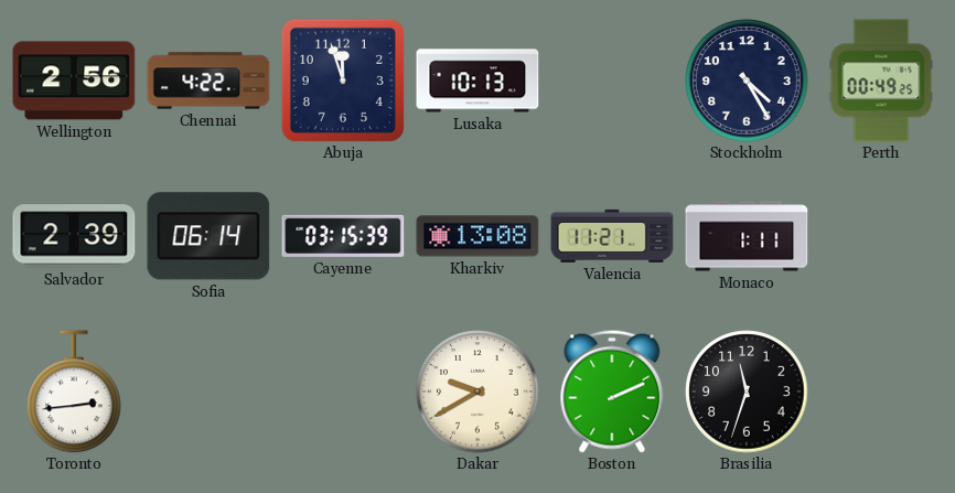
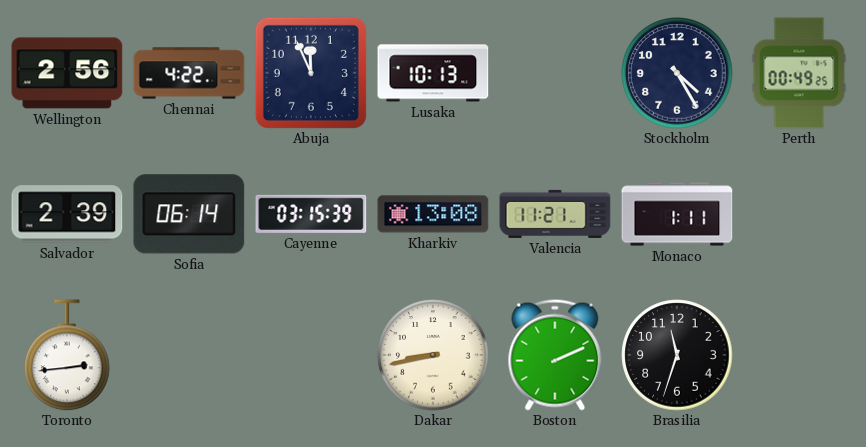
Abuja: 11:57 -> 11:56
Dakar: 9:40 -> 8:43
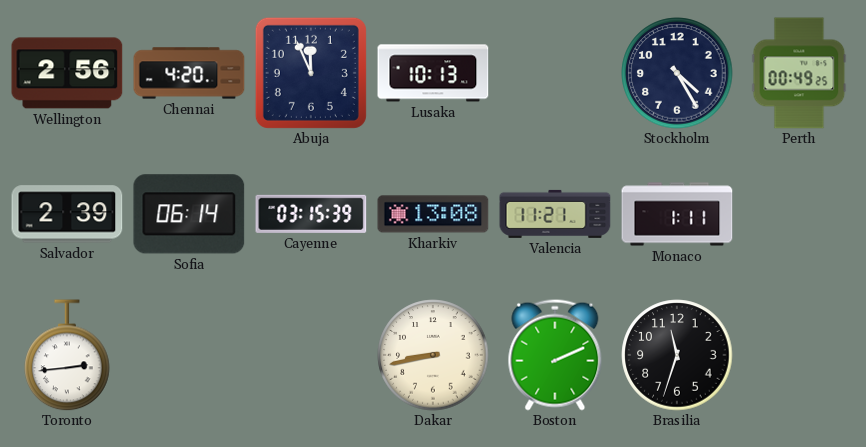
Chennai: 4:22 -> 4:20
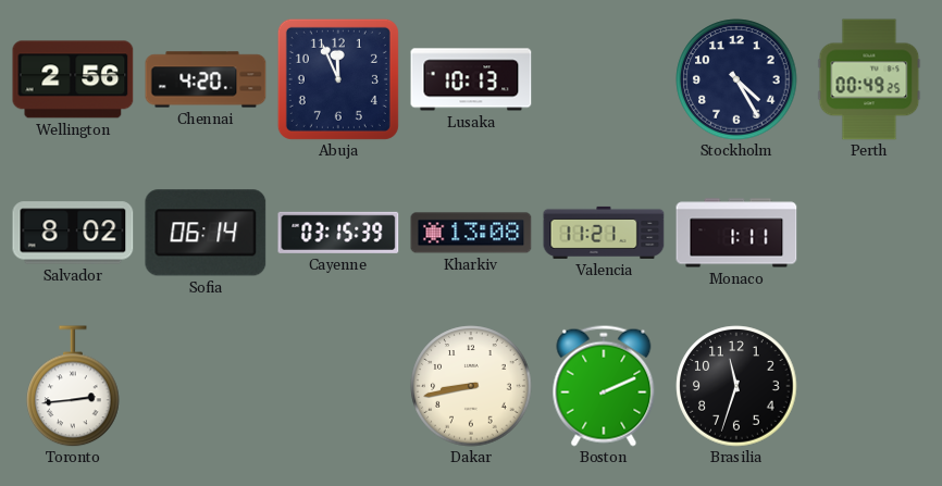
Salvador: 2:39 -> 8:02
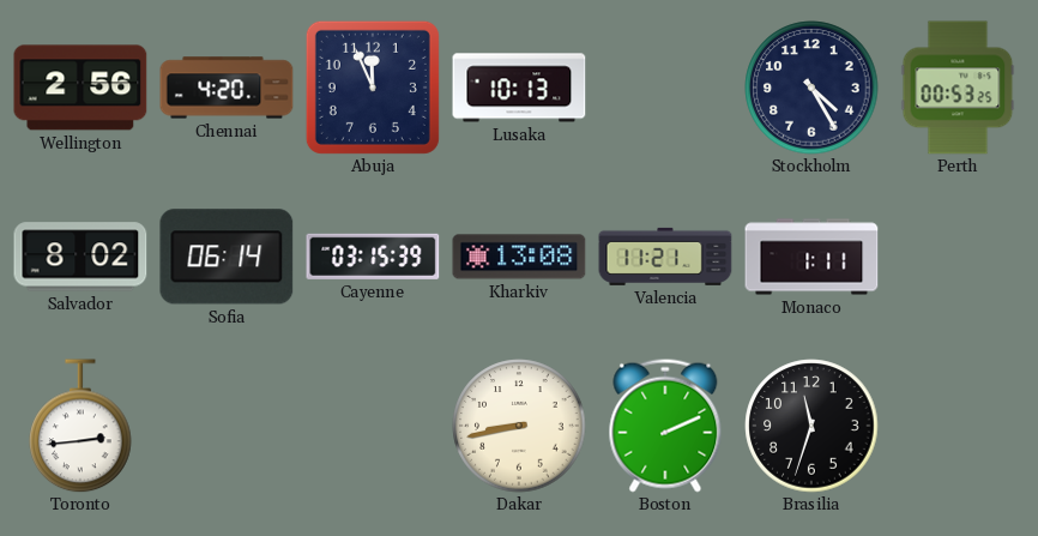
Perth: 00:49 -> 00:53
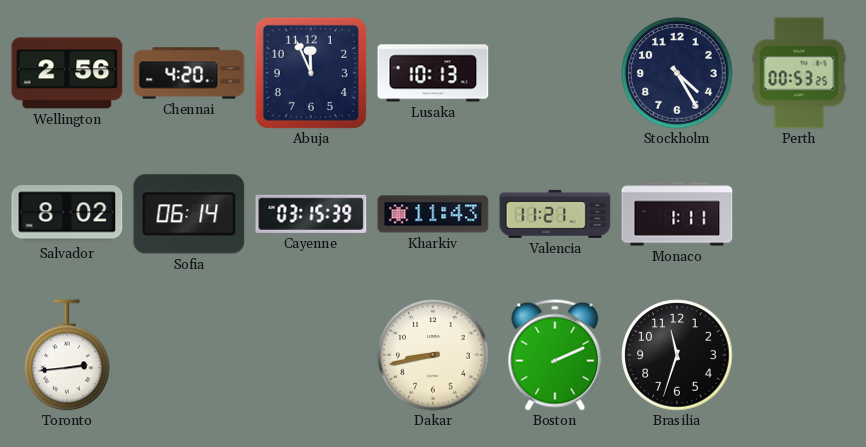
Kharkiv: 13:08 -> 11:43
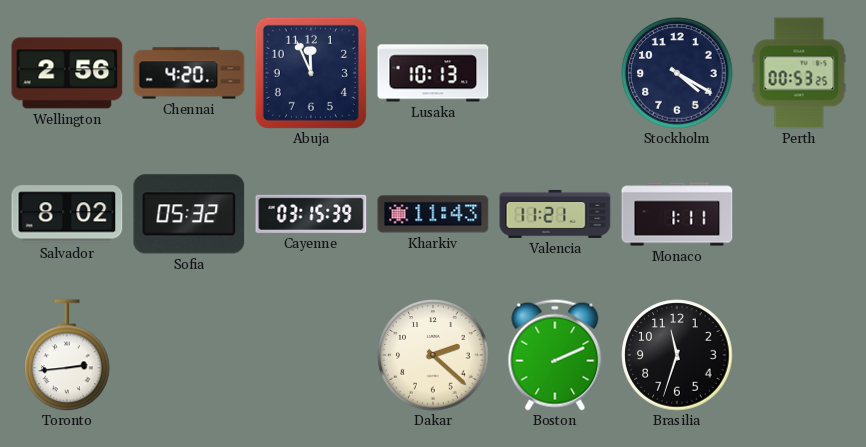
Stockholm: 4:25 -> 4:20
Sofia: 06:14 -> 05:32
Dakar: 8:43 -> 2:22
